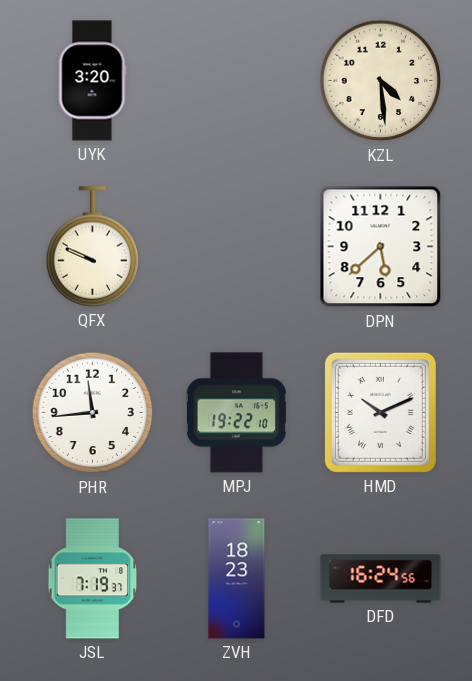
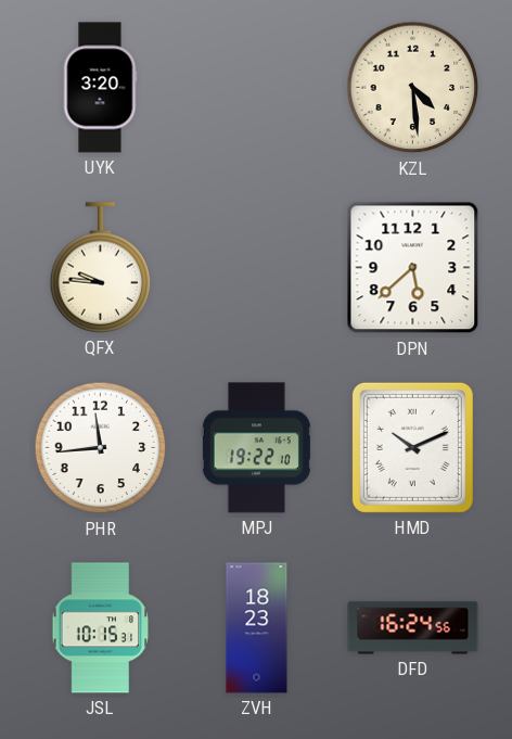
QFX: 9:49 -> 9:46
JSL: 7:19 -> 10:15
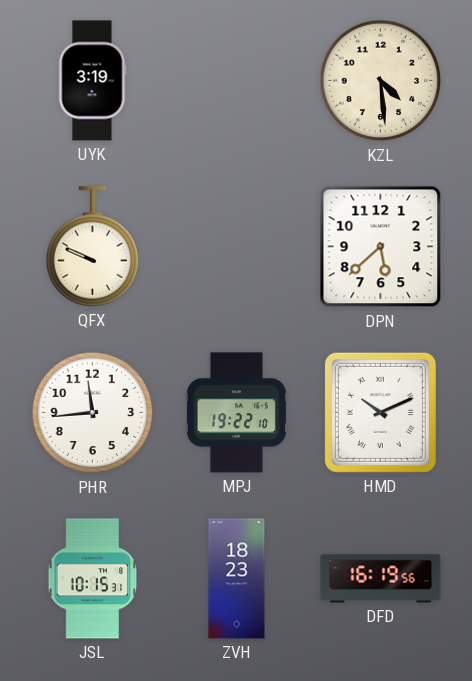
UYK: 3:20 -> 3:19
QFX: 9:46 -> 9:49
DFD: 16:24 -> 16:19
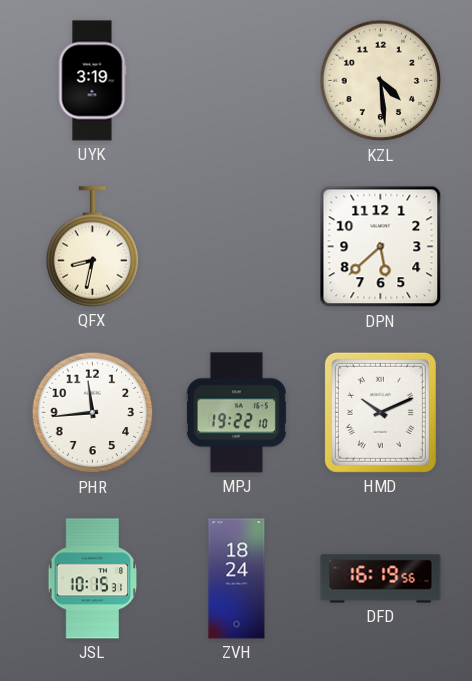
QFX: 9:49 -> 8:32
ZVH: 18:23 -> 18:24
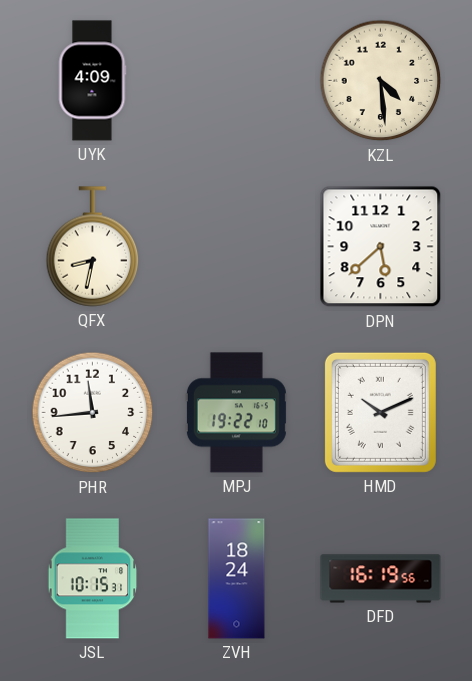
UYK: 3:19 -> 4:09
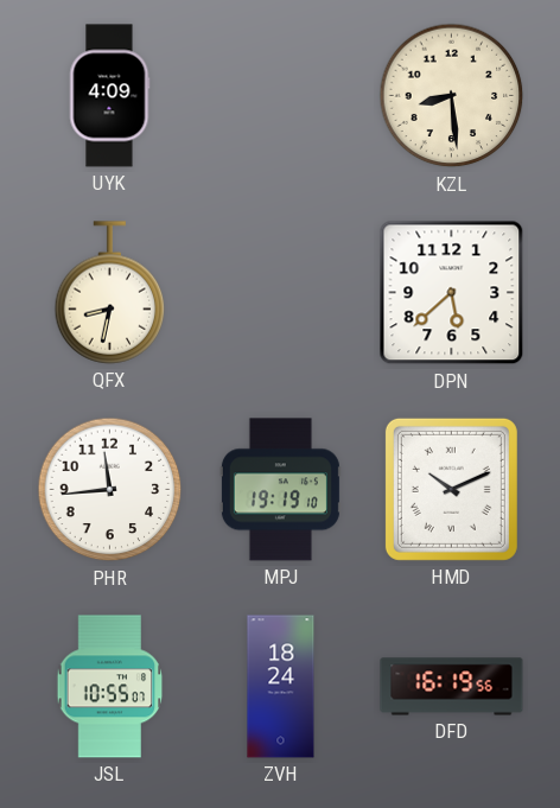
KZL: 4:29 -> 8:29
MPJ: 19:22 -> 19:19
JSL: 10:15 -> 10:55
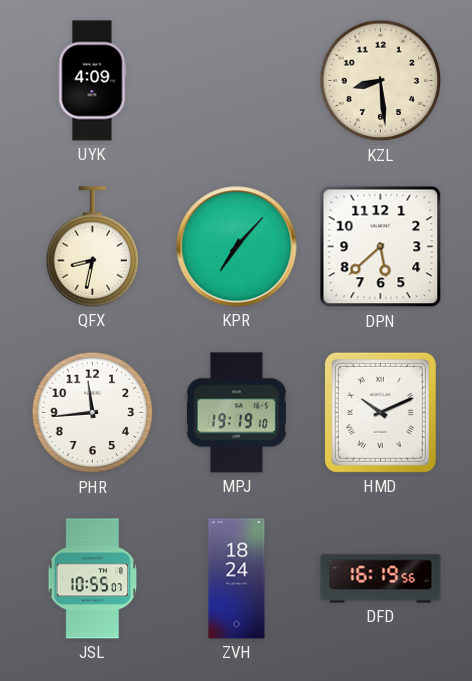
KPR: none -> 7:07
